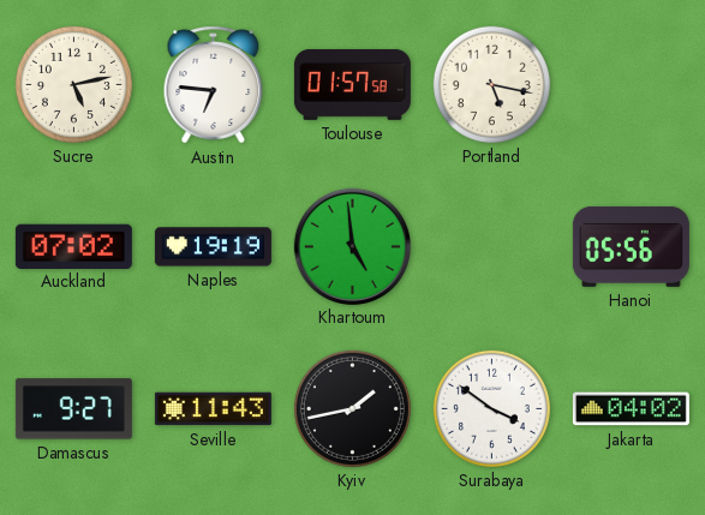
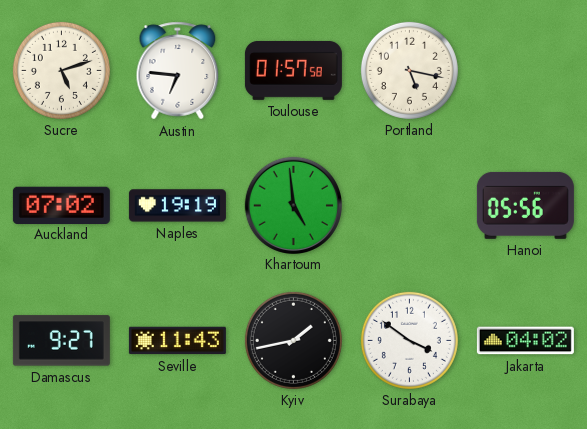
Sucre: 5:13 -> 5:12
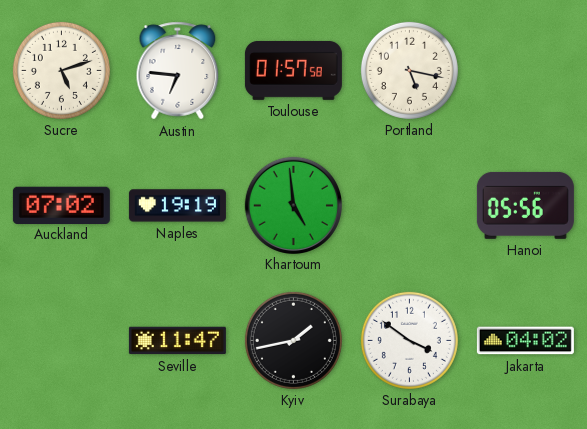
Damascus: 9:27 -> none
Seville: 11:43 -> 11:47
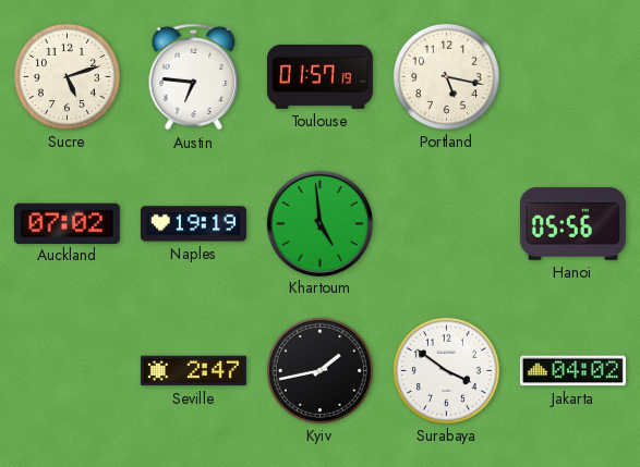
Toulouse: 01:57:58 -> 01:57:19
Seville: 11:47 -> 2:47
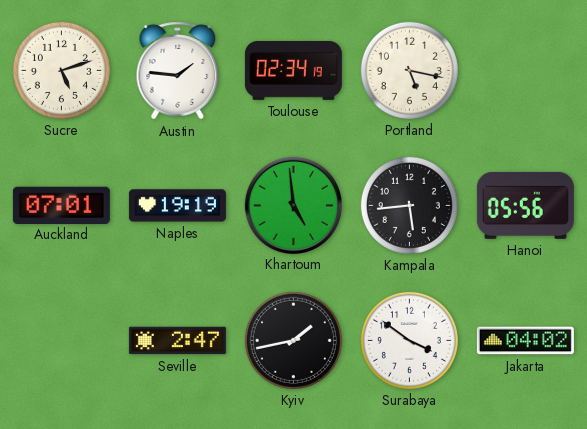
Austin: 6:46 -> 1:46
Toulouse: 01:57 -> 02:34
Auckland: 07:02 -> 07:01
Kampala: none -> 5:44
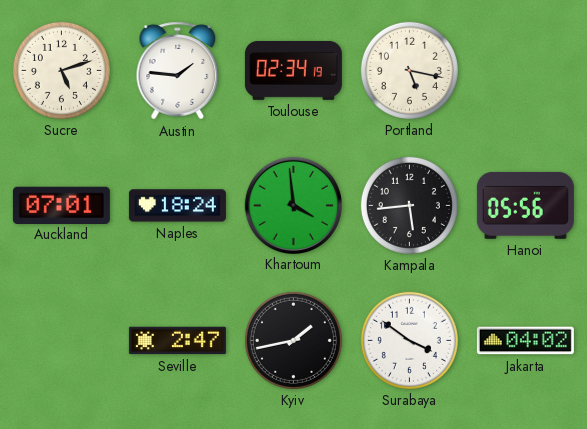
Naples: 19:19 -> 18:24
Khartoum: 4:59 -> 3:59
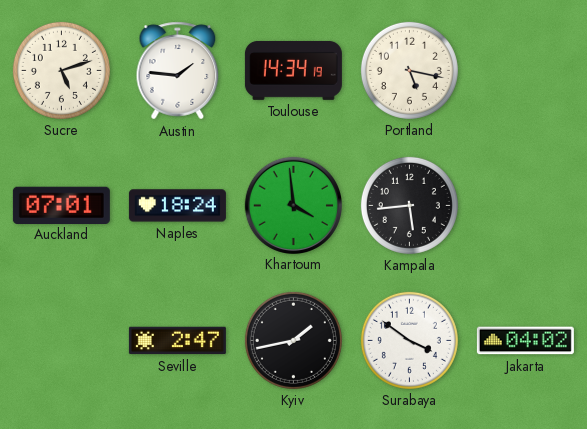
Toulouse: 02:34 -> 14:34
Hanoi: 05:56 -> none
